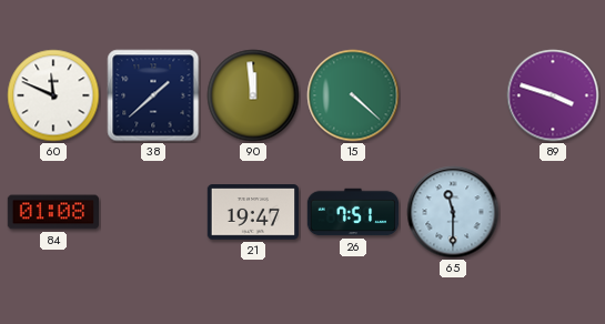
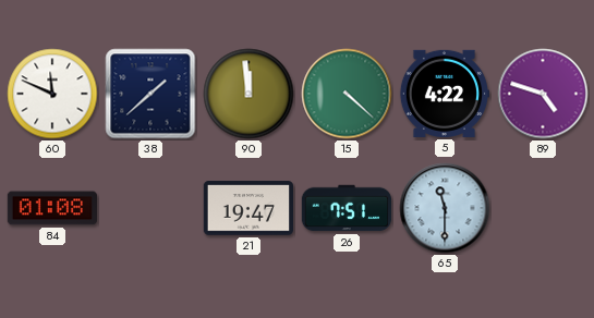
5: none -> 4:22
89: 3:48 -> 4:48
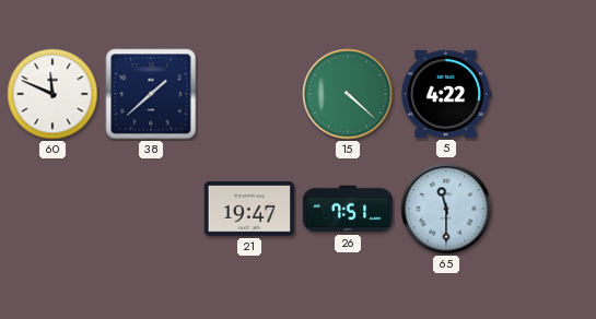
90: 11:59 -> none
89: 4:48 -> none
84: 01:08 -> none
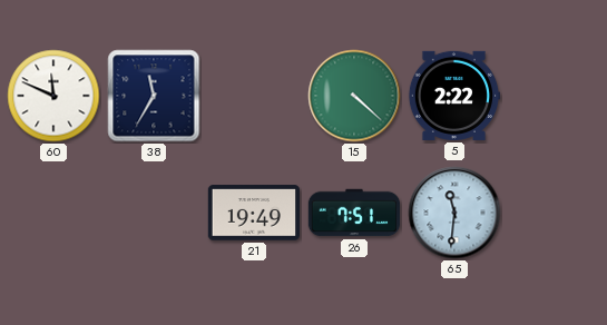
38: 1:38 -> 11:35
5: 4:22 -> 2:22
21: 19:47 -> 19:49
65: 11:30 -> 11:31
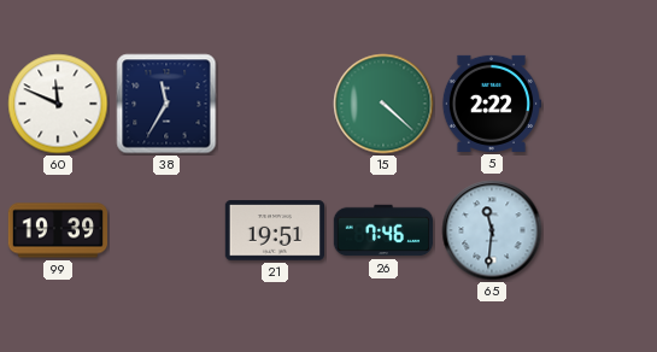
99: none -> 19:39
21: 19:49 -> 19:51
26: 7:51 -> 7:46
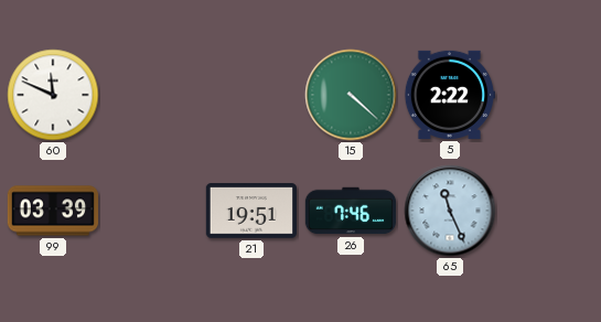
38: 11:35 -> none
99: 19:39 -> 03:39
65: 11:31 -> 11:26
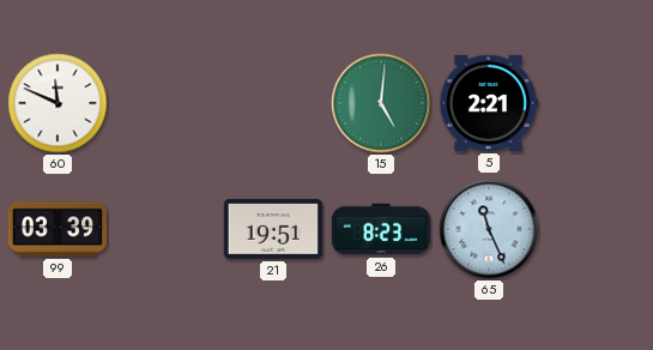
15: 4:22 -> 5:01
5: 2:22 -> 2:21
26: 7:46 -> 8:23
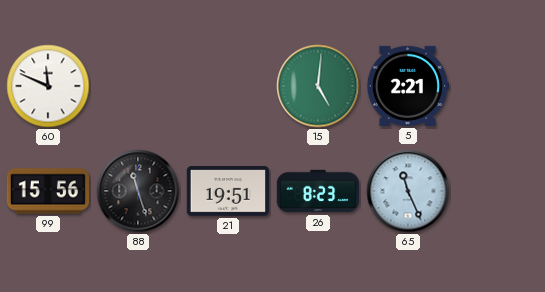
99: 03:39 -> 15:56
88: none -> 11:27
